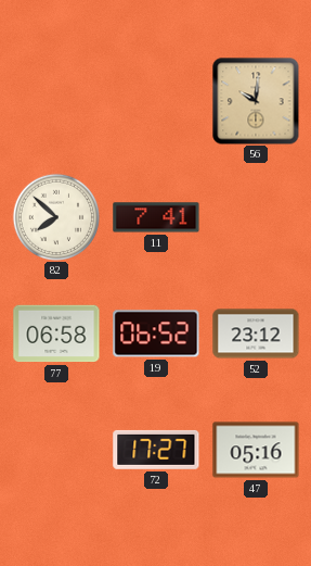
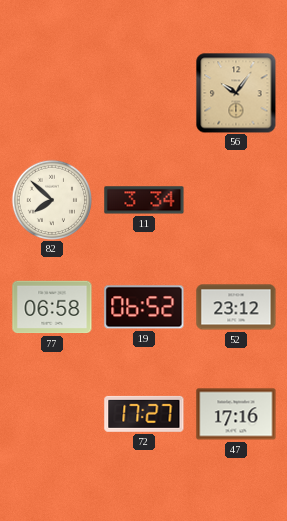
56: 10:01 -> 10:06
11: 7:41 -> 3:34
47: 05:16 -> 17:16
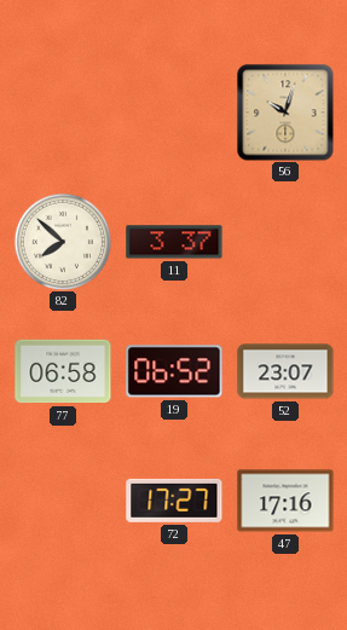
56: 10:06 -> 10:03
11: 3:34 -> 3:37
52: 23:12 -> 23:07
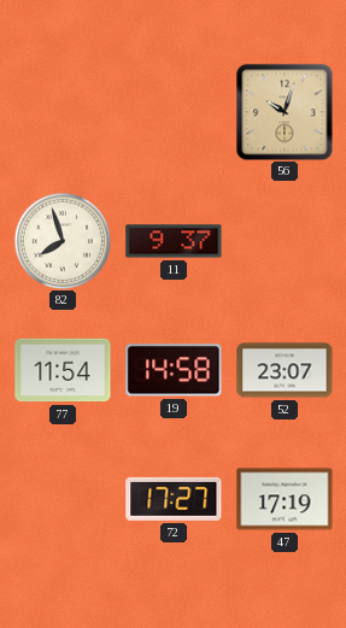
82: 7:52 -> 7:57
11: 3:37 -> 9:37
77: 06:58 -> 11:54
19: 06:52 -> 14:58
47: 17:16 -> 17:19
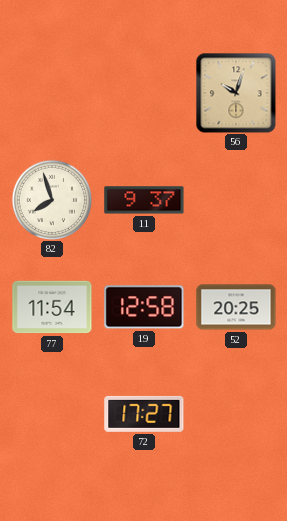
19: 14:58 -> 12:58
52: 23:07 -> 20:25
47: 17:19 -> none
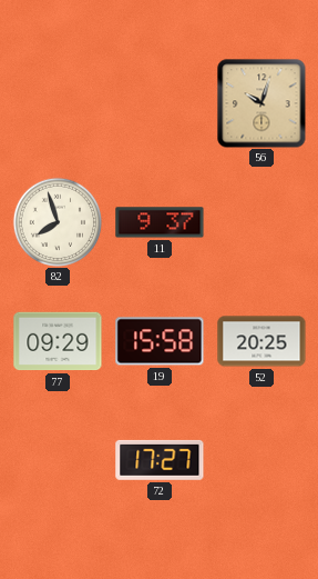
77: 11:54 -> 09:29
19: 12:58 -> 15:58
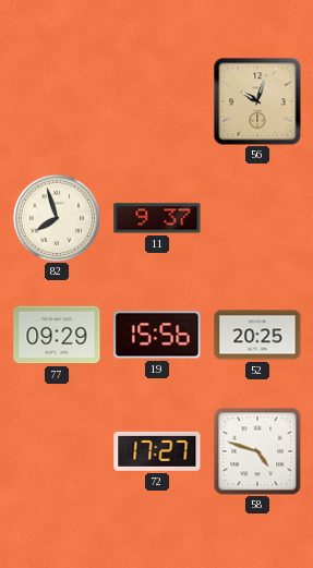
19: 15:58 -> 15:56
58: none -> 4:48
